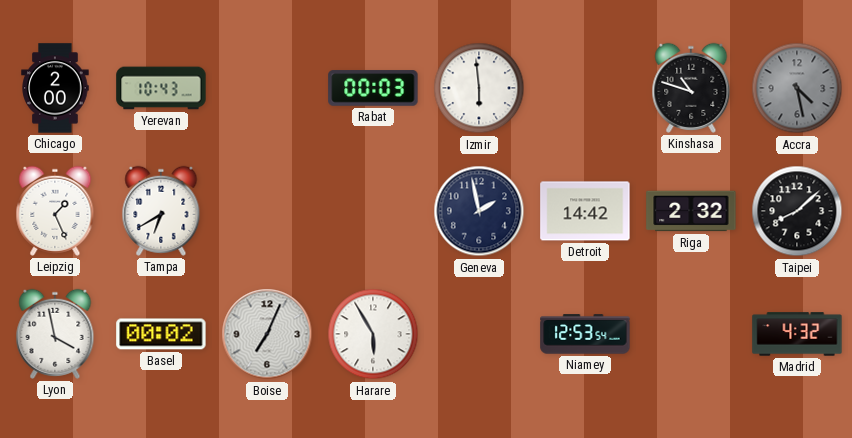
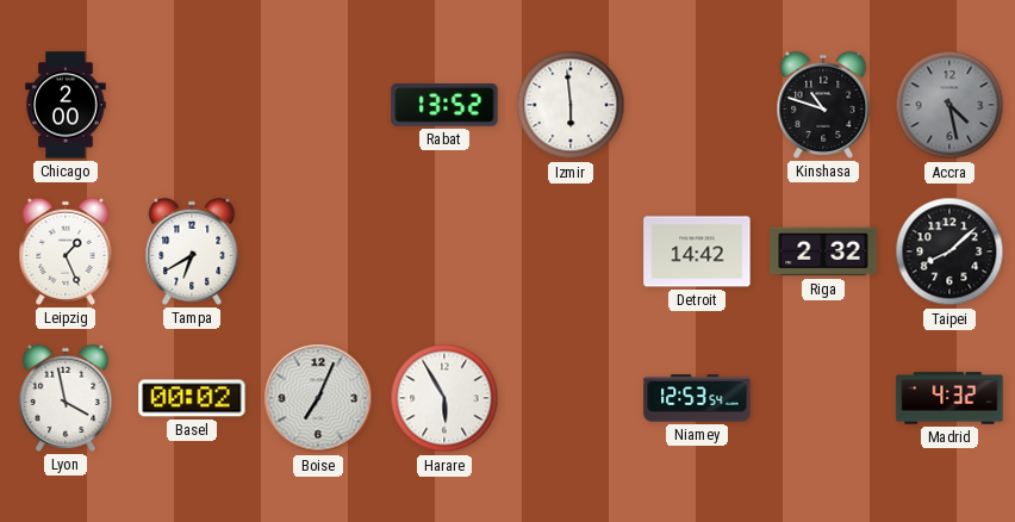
Yerevan: 10:43 -> none
Rabat: 00:03 -> 13:52
Geneva: 1:58 -> none
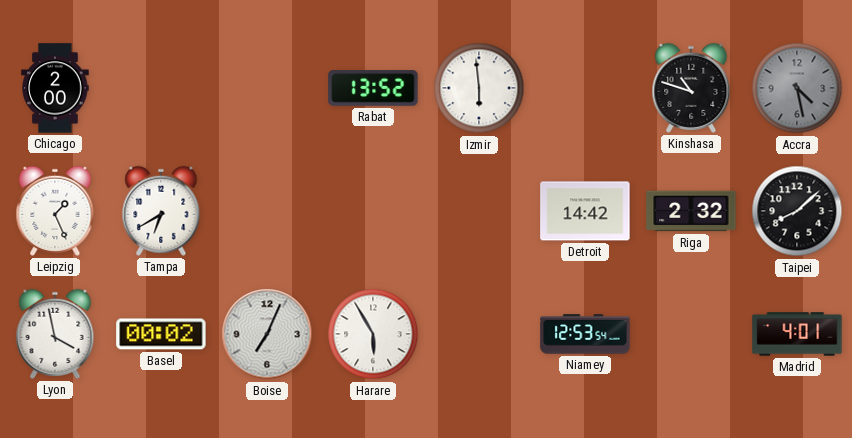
Madrid: 4:32 -> 4:01
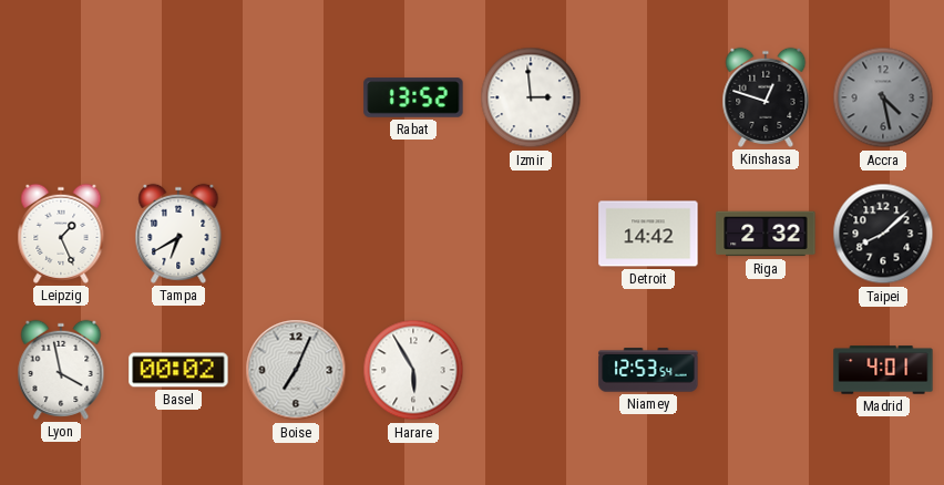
Chicago: 2:00 -> none
Izmir: 5:59 -> 2:59
Kinshasa: 10:48 -> 12:48
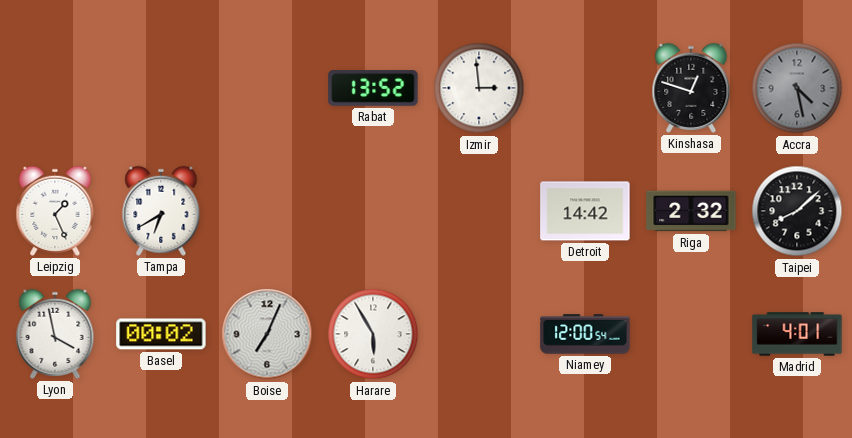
Niamey: 12:53 -> 12:00
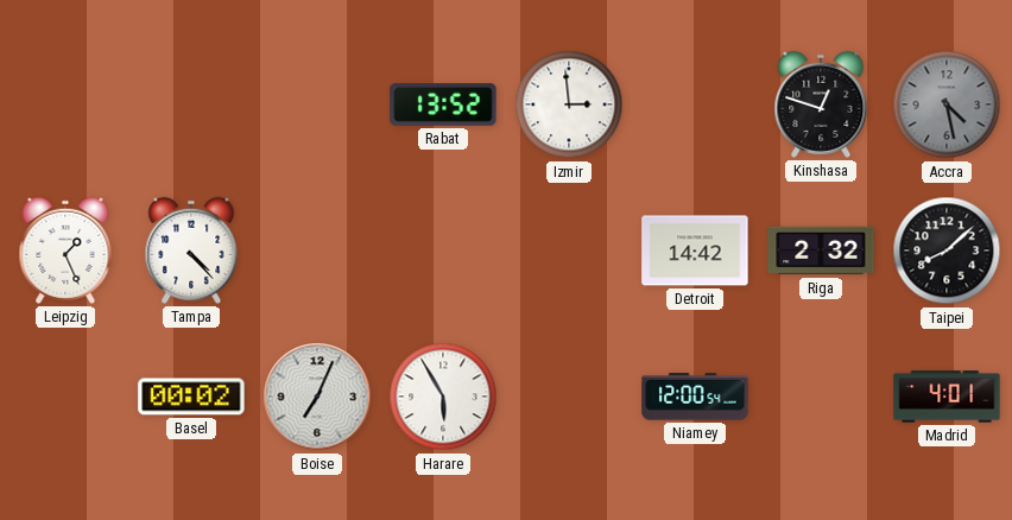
Tampa: 6:40 -> 4:23
Lyon: 3:58 -> none
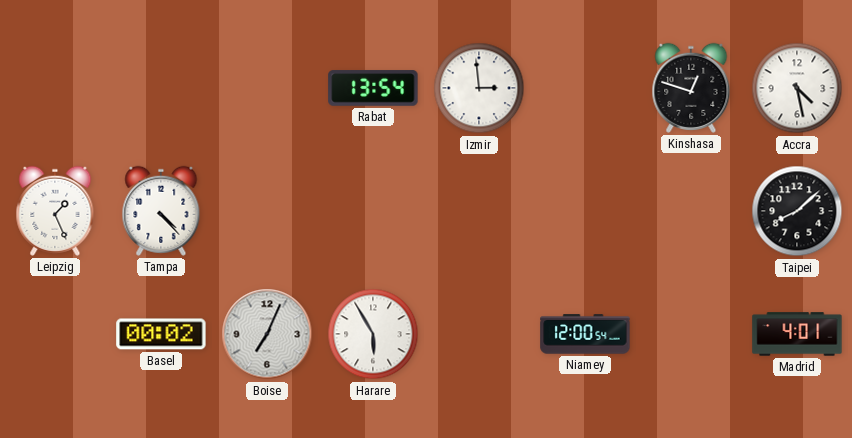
Rabat: 13:52 -> 13:54
Accra dial: grey -> white
Detroit: 14:42 -> none
Riga: 2:32 -> none
